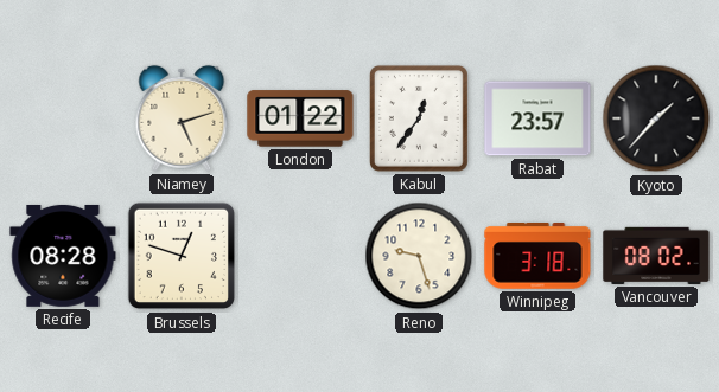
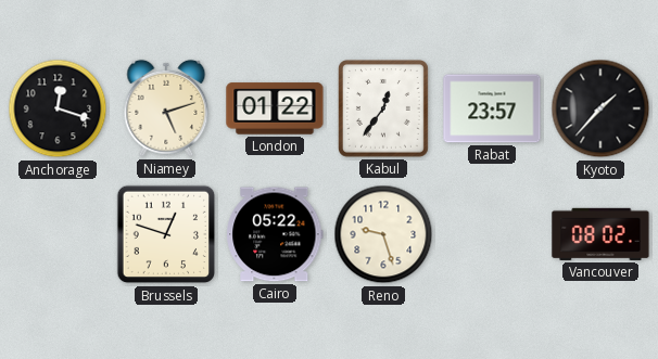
Anchorage: none -> 12:18
Recife: 08:28 -> none
Cairo: none -> 05:22
Winnipeg: 3:18 -> none
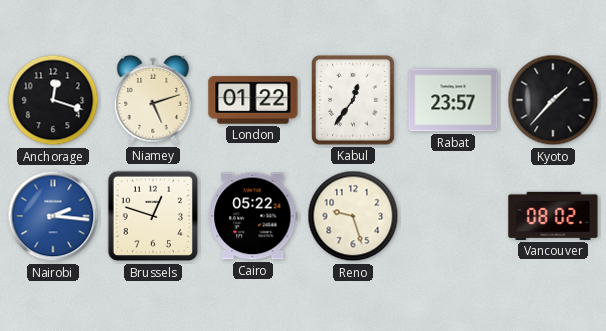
Nairobi: none -> 2:16
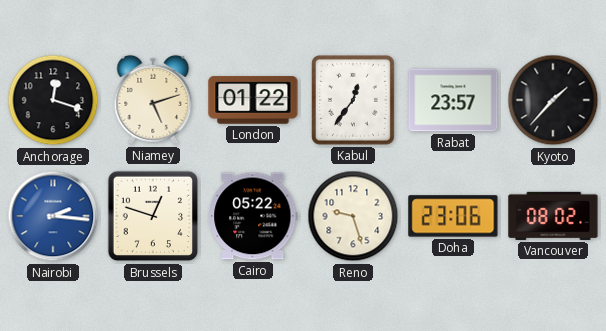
Doha: none -> 23:06
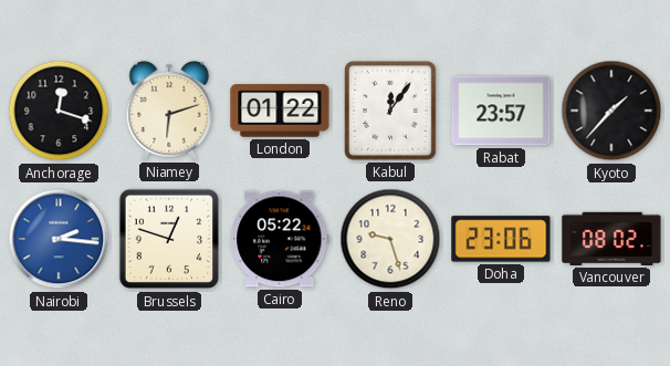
Niamey: 5:12 -> 6:12
Kabul: 12:36 -> 12:06
